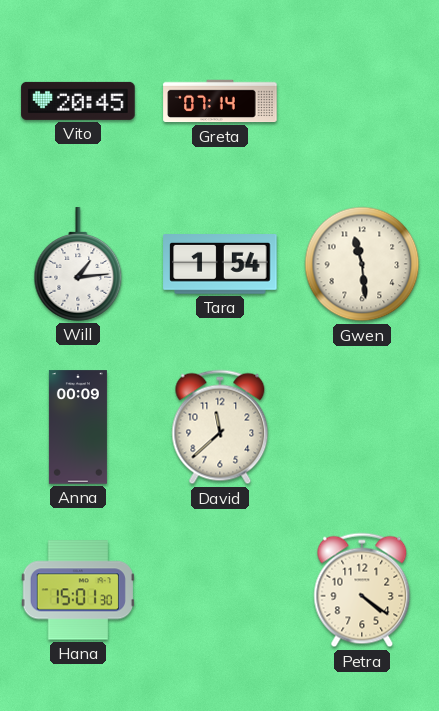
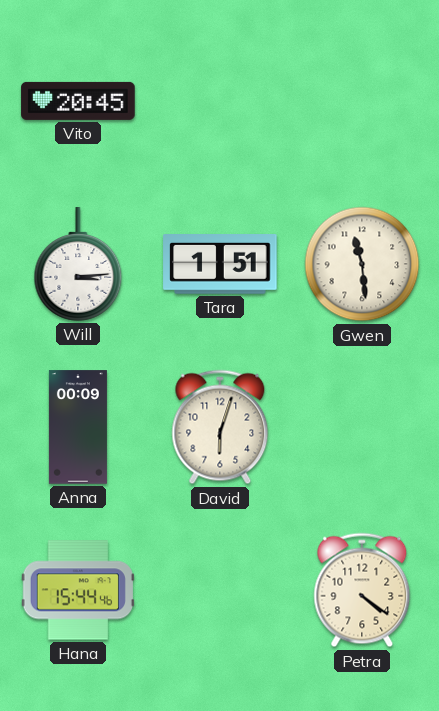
Greta: 07:14 -> none
Will: 1:14 -> 3:14
Tara: 1:54 -> 1:51
David: 11:38 -> 6:03
Hana: 15:01 -> 15:44
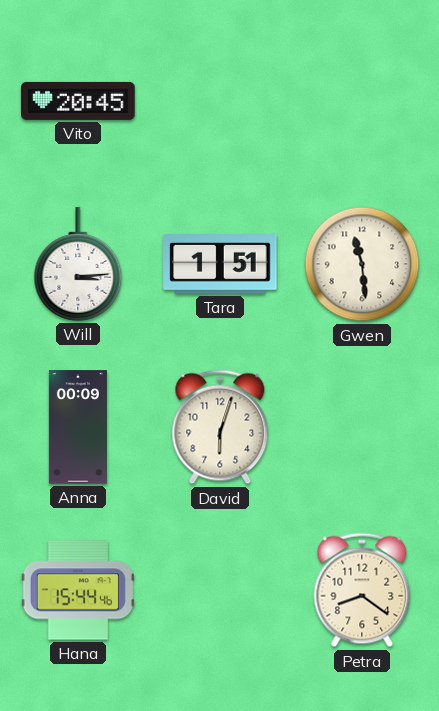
Petra: 4:21 -> 8:21
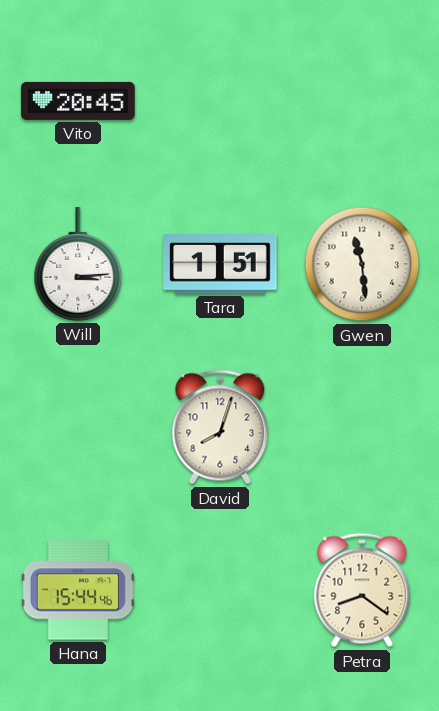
Anna: 00:09 -> none
David: 6:03 -> 8:03
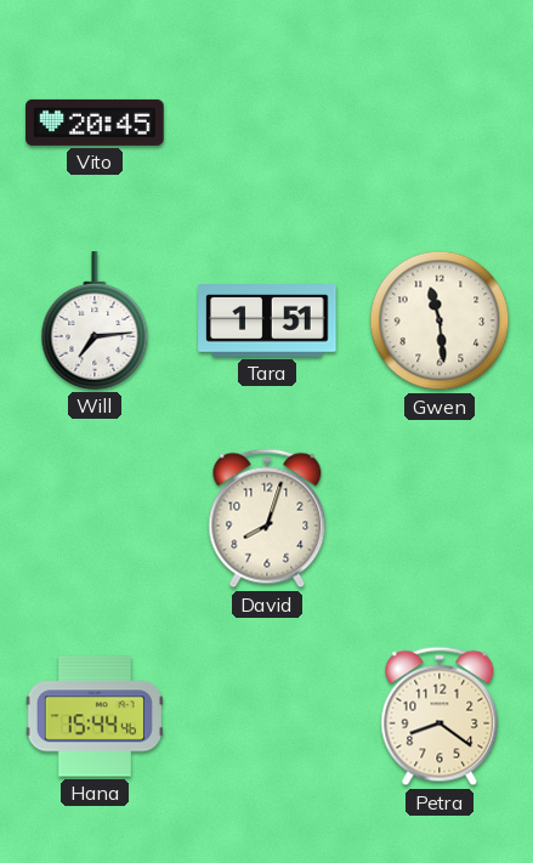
Will: 3:14 -> 7:14
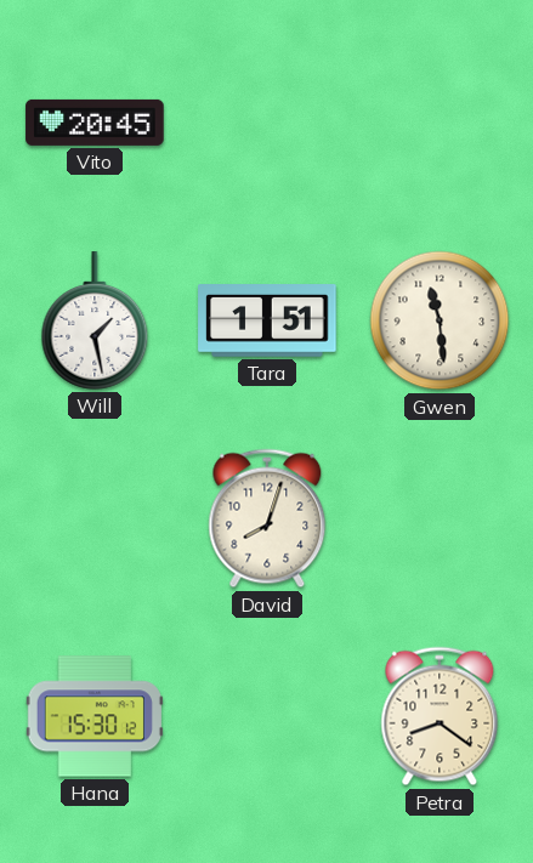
Will: 7:14 -> 1:28
Hana: 15:44 -> 15:30
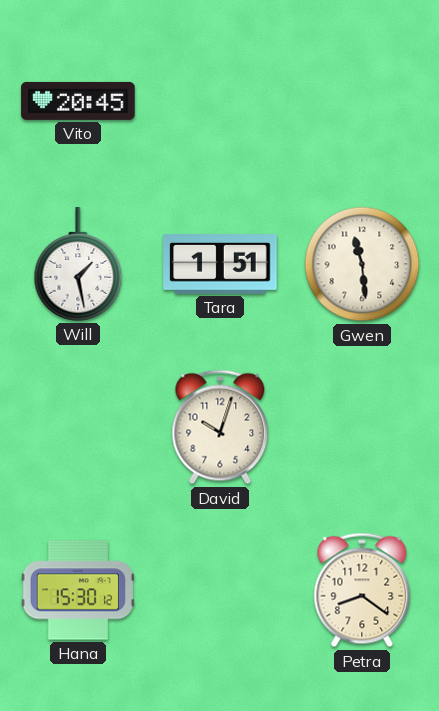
David: 8:03 -> 10:03
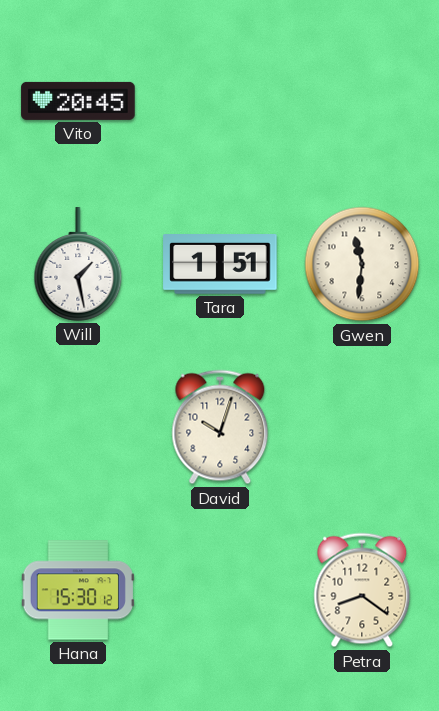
Gwen: 11:29 -> 11:31
